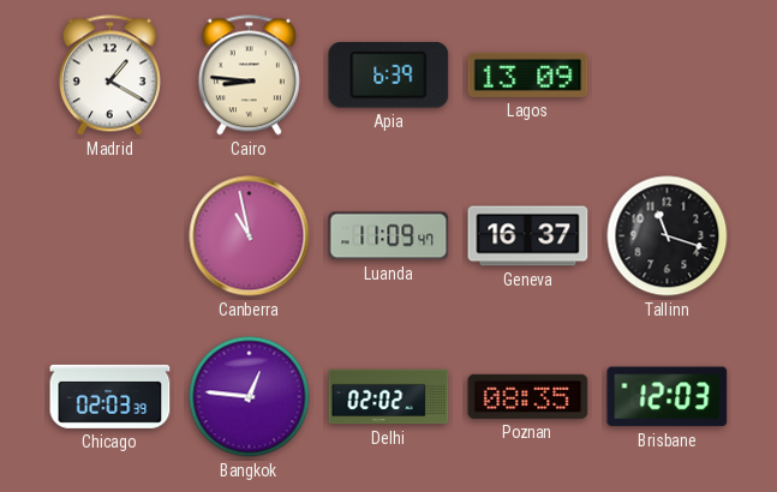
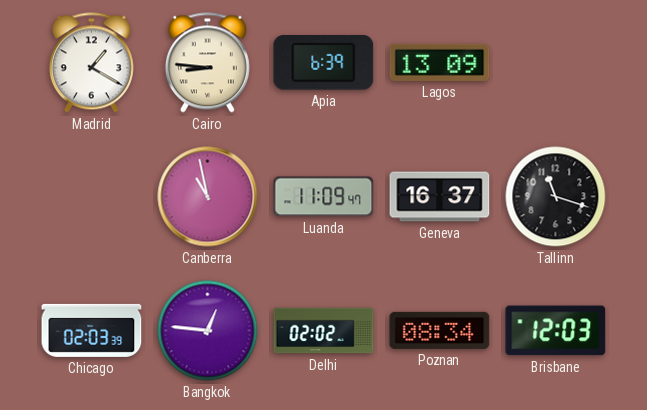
Poznan: 08:35 -> 08:34
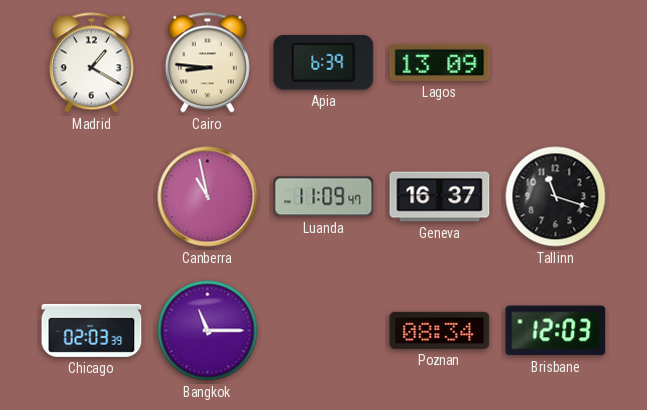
Bangkok: 12:46 -> 11:15
Delhi: 02:02 -> none
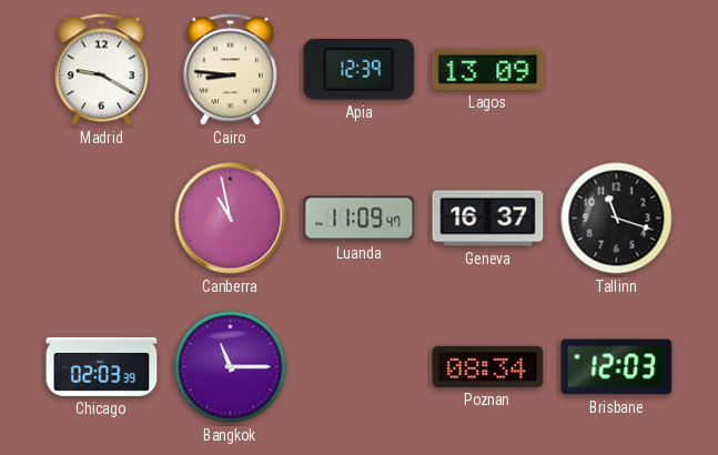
Madrid: 1:20 -> 9:20
Apia: 6:39 -> 12:39
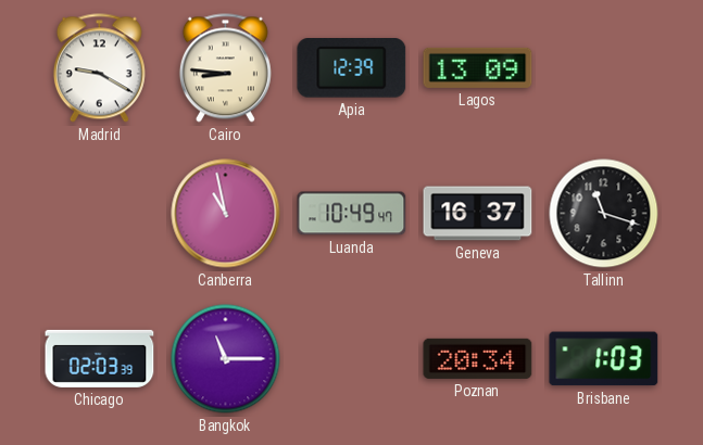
Luanda: 11:09 -> 10:49
Poznan: 08:34 -> 20:34
Brisbane: 12:03 -> 1:03
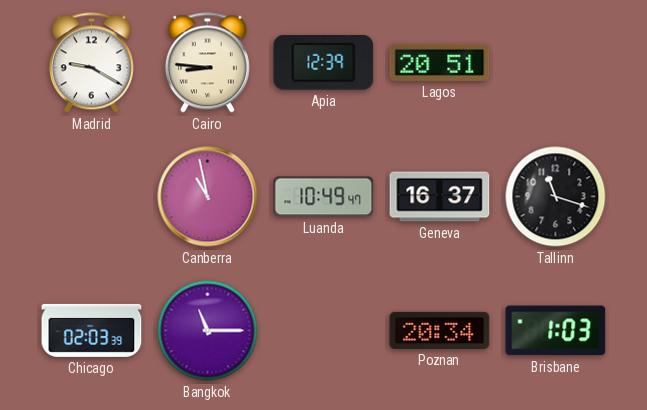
Lagos: 13:09 -> 20:51
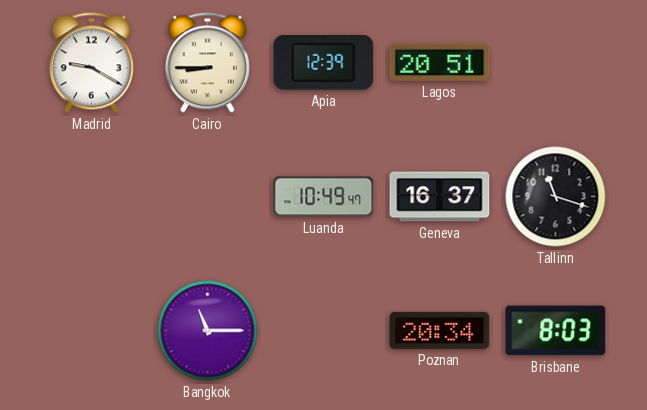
Cairo: 8:46 -> 8:45
Canberra: 10:58 -> none
Chicago: 02:03 -> none
Brisbane: 1:03 -> 8:03
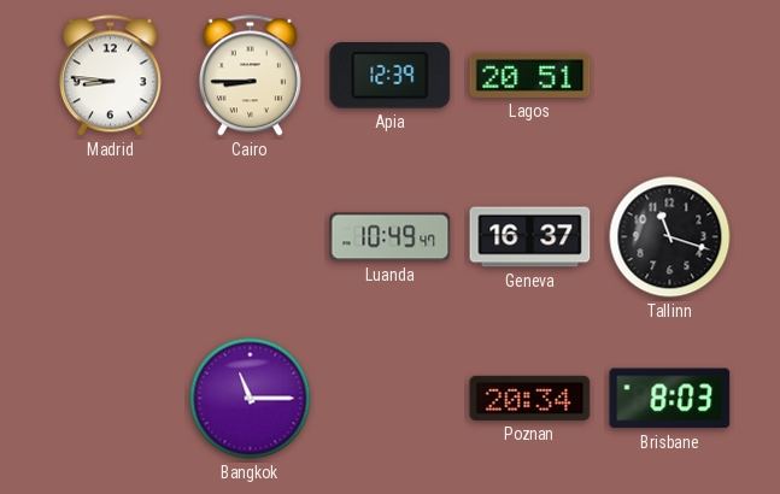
Madrid: 9:20 -> 8:46
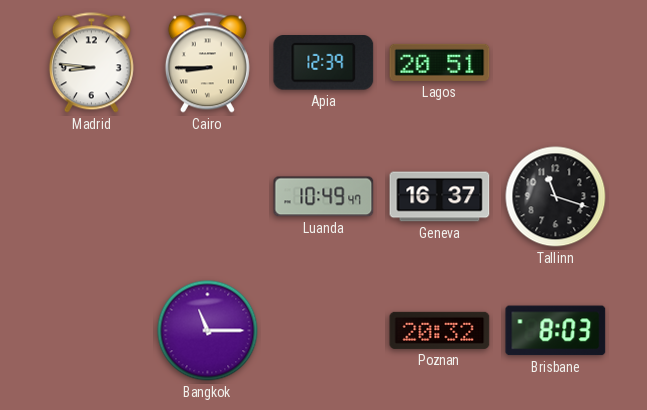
Poznan: 20:34 -> 20:32
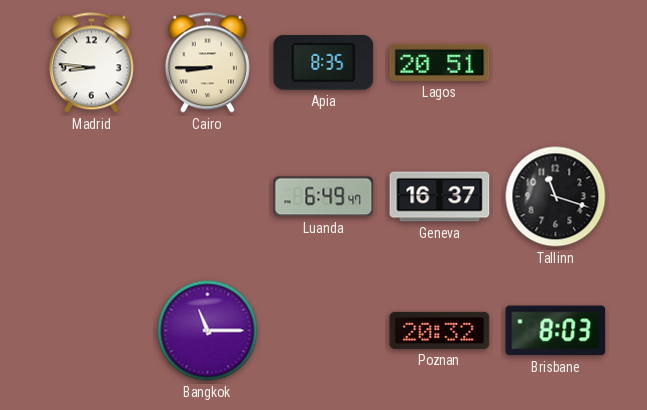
Apia: 12:39 -> 8:35
Luanda: 10:49 -> 6:49
